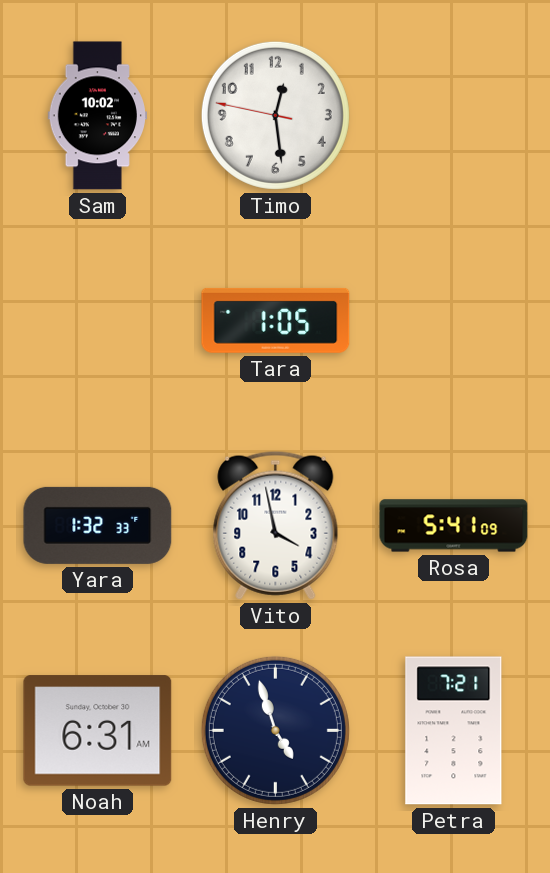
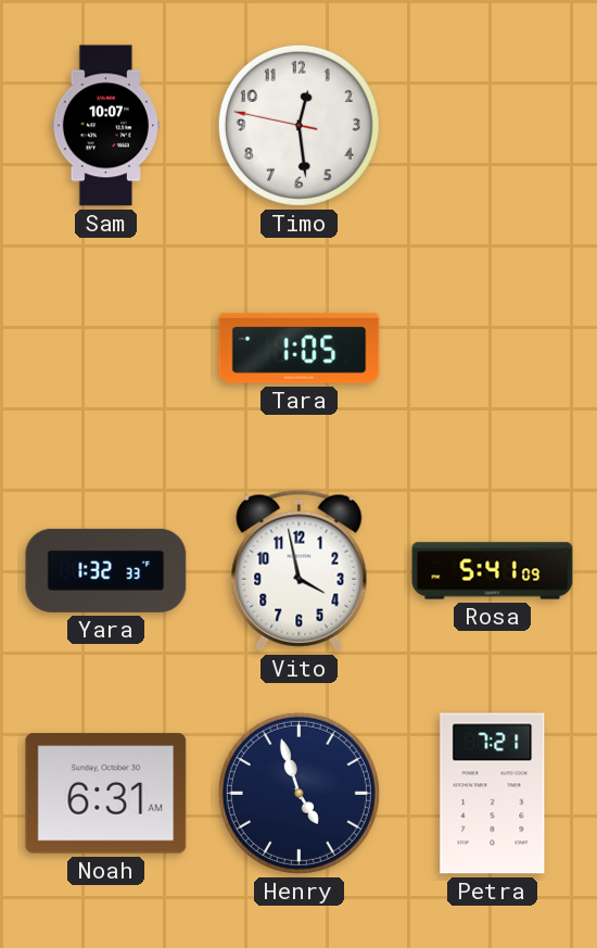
Sam: 10:02 -> 10:07
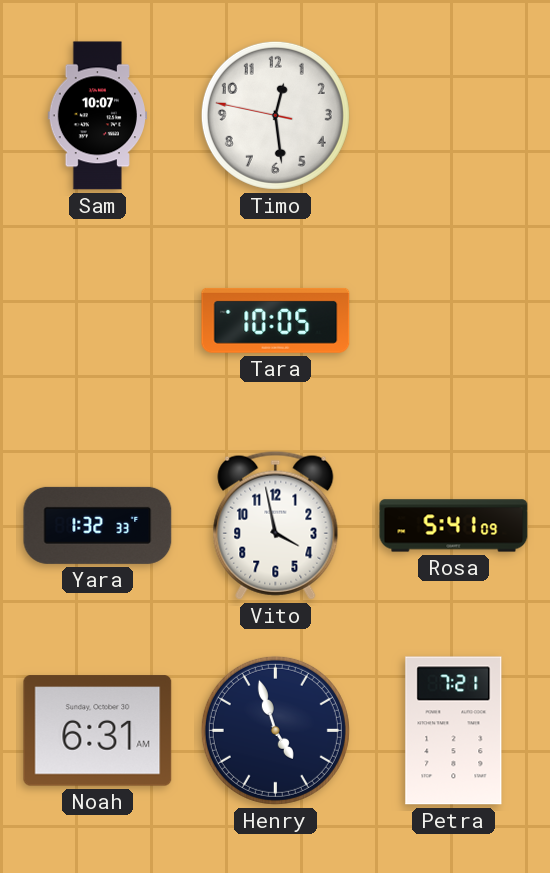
Tara: 1:05 -> 10:05
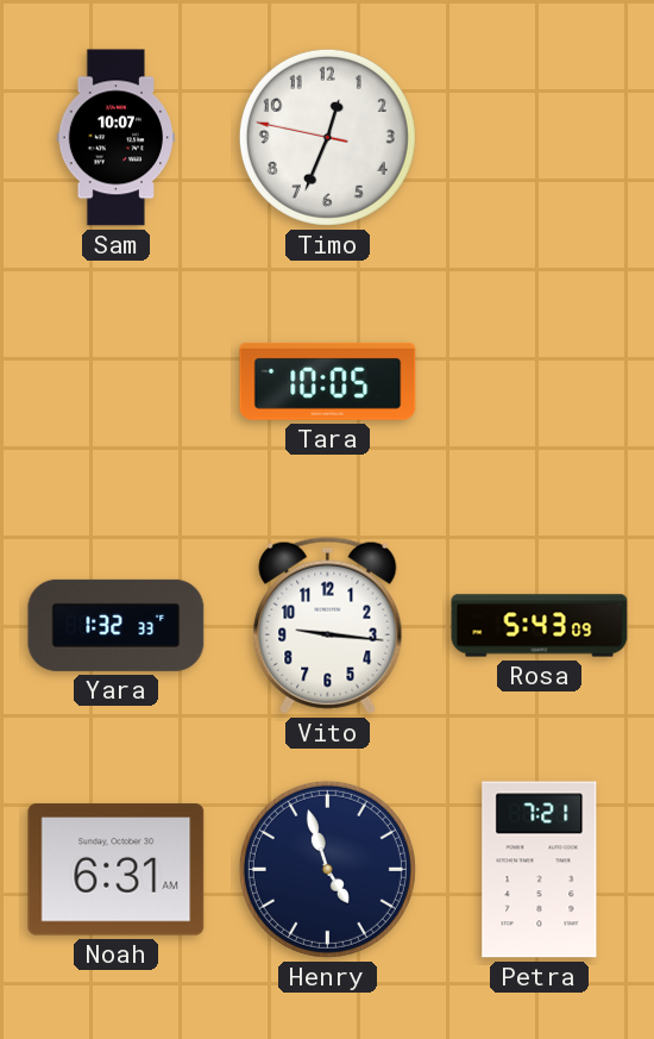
Timo: 12:28 -> 12:33
Vito: 3:58 -> 9:16
Rosa: 5:41 -> 5:43
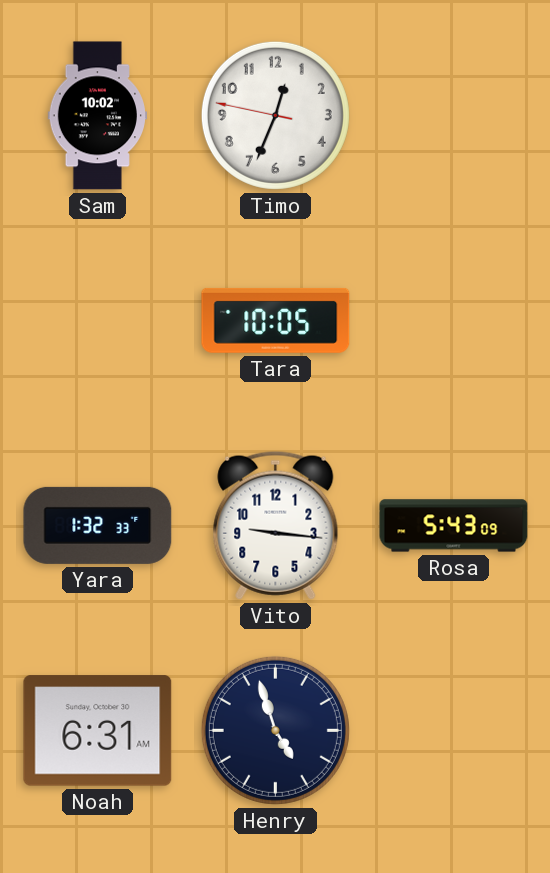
Sam: 10:07 -> 10:02
Petra: 7:21 -> none
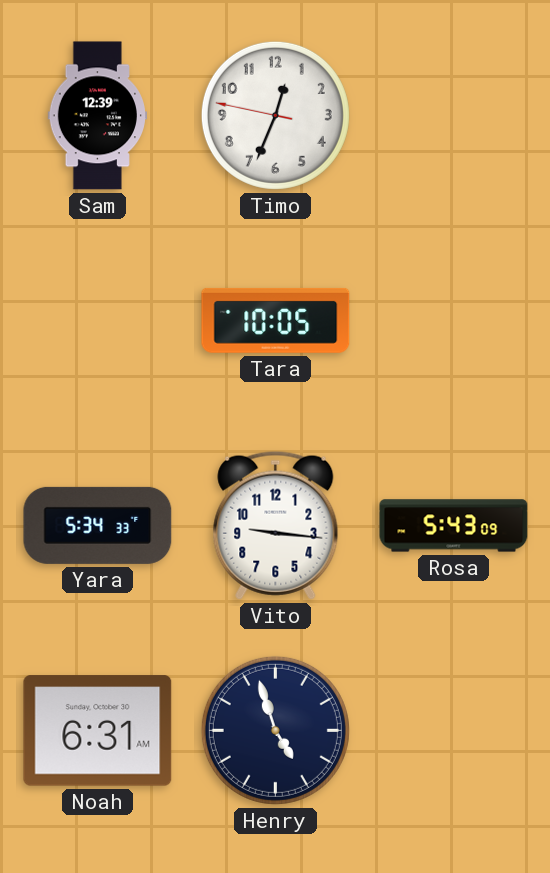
Sam: 10:02 -> 12:39
Yara: 1:32 -> 5:34
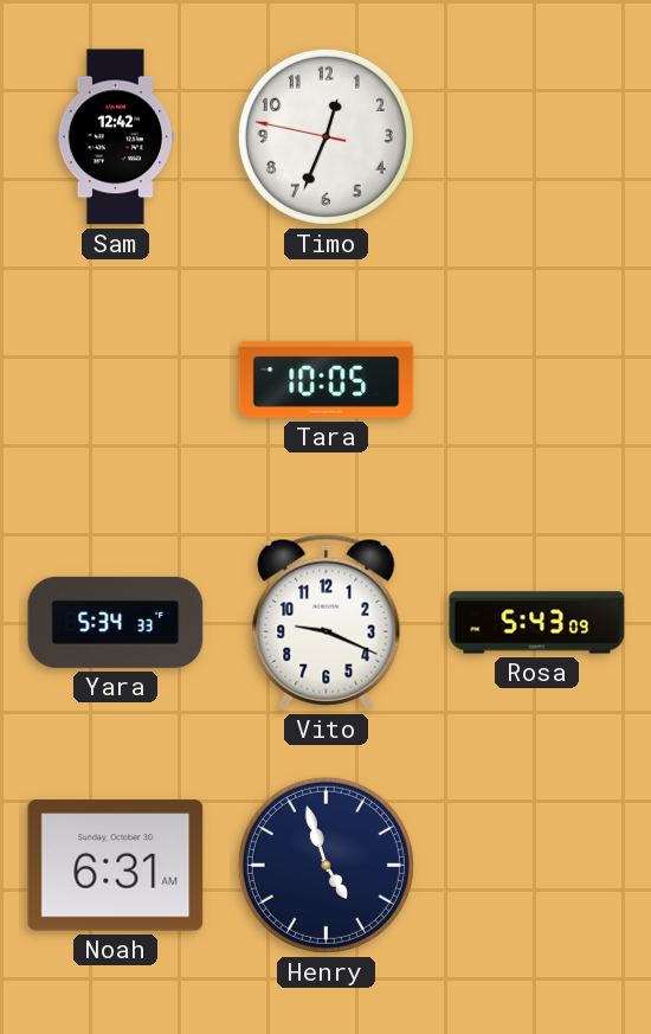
Sam: 12:39 -> 12:42
Vito: 9:16 -> 9:19
